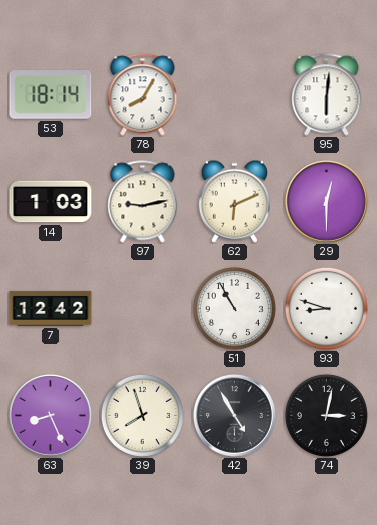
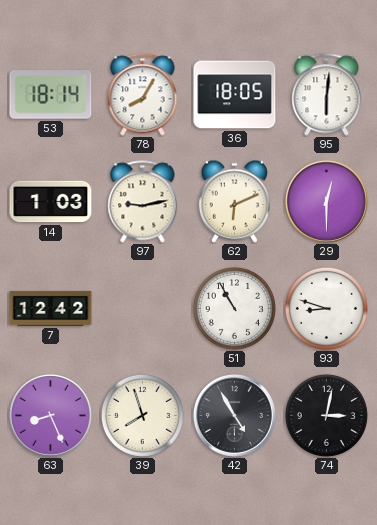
36: none -> 18:05
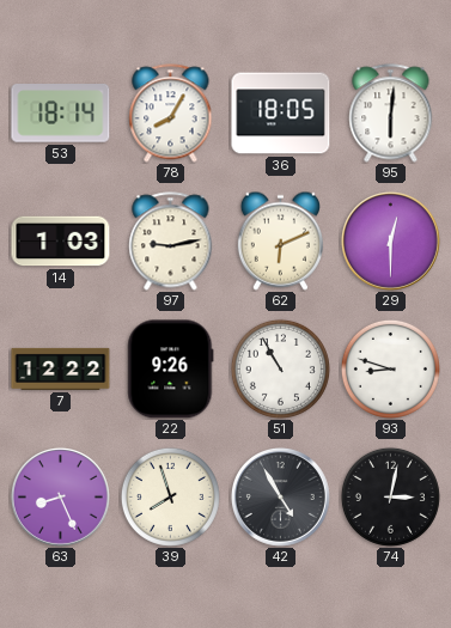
7: 12:42 -> 12:22
22: none -> 9:26
